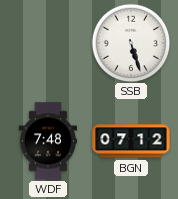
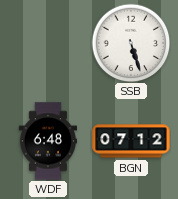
WDF: 7:48 -> 6:48
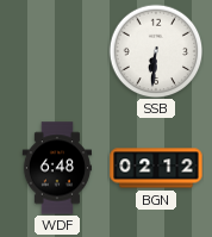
SSB: 5:27 -> 6:31
BGN: 07:12 -> 02:12
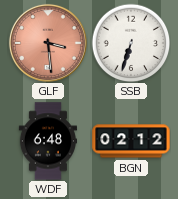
GLF: none -> 3:29
SSB: 6:31 -> 6:33
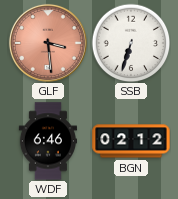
WDF: 6:48 -> 6:46
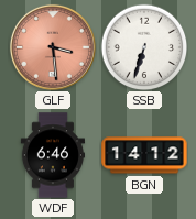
BGN: 02:12 -> 14:12
